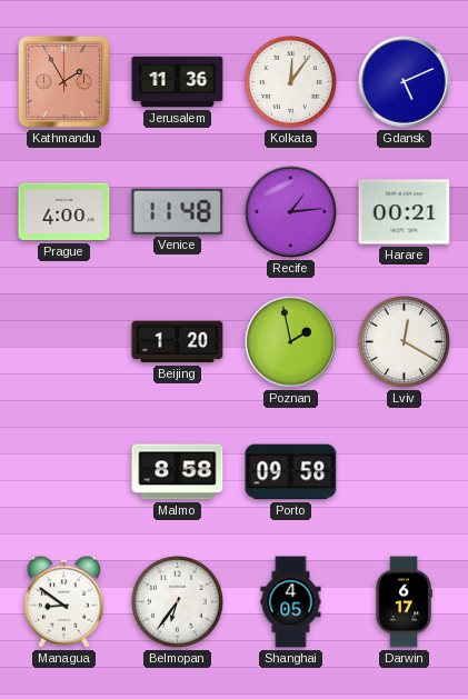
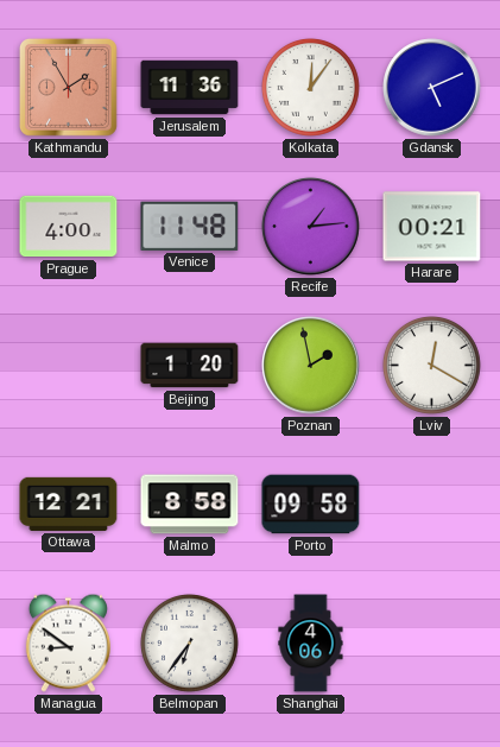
Ottawa: none -> 12:21
Shanghai: 4:05 -> 4:06
Darwin: 6:17 -> none
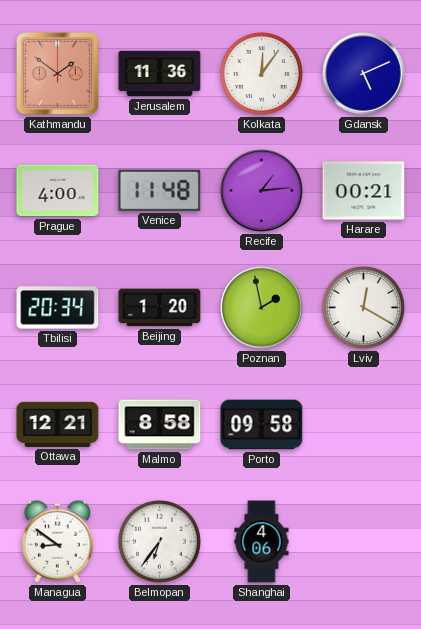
Kathmandu: 1:55 -> 1:51
Tbilisi: none -> 20:34
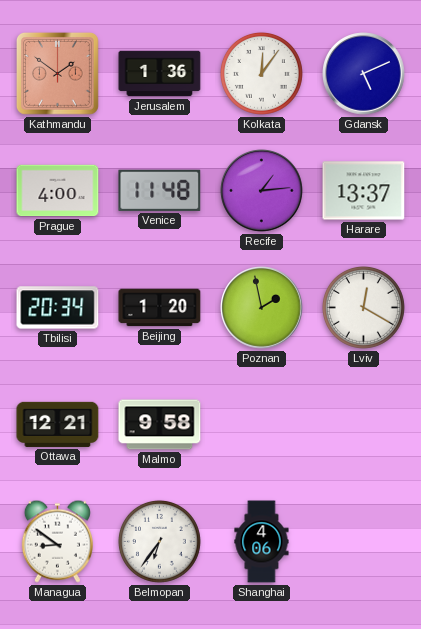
Jerusalem: 11:36 -> 1:36
Harare: 00:21 -> 13:37
Malmo: 8:58 -> 9:58
Porto: 09:58 -> none
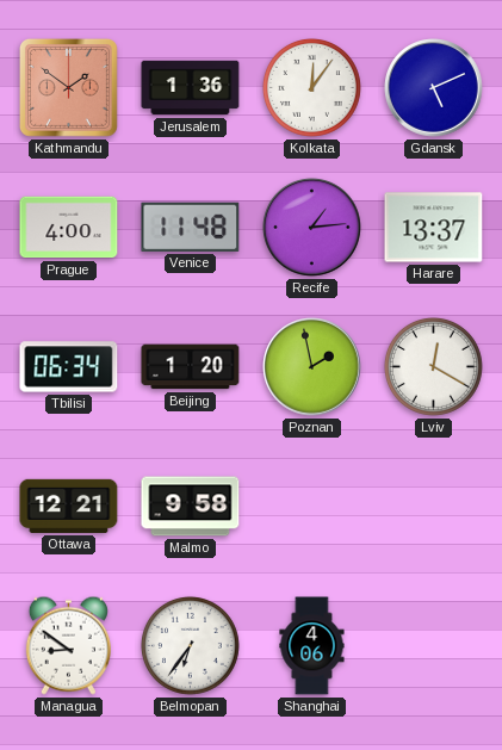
Tbilisi: 20:34 -> 06:34
